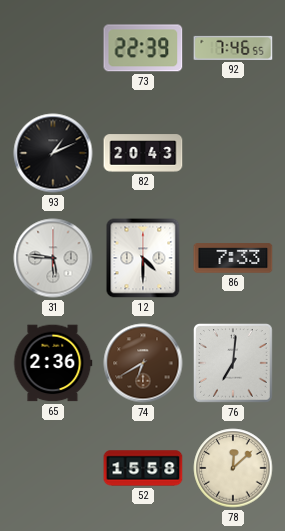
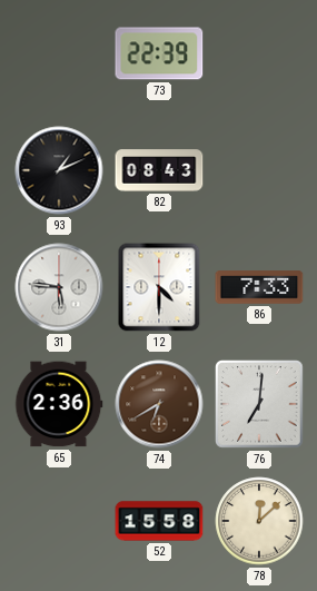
92: 7:46 -> none
82: 20:43 -> 08:43
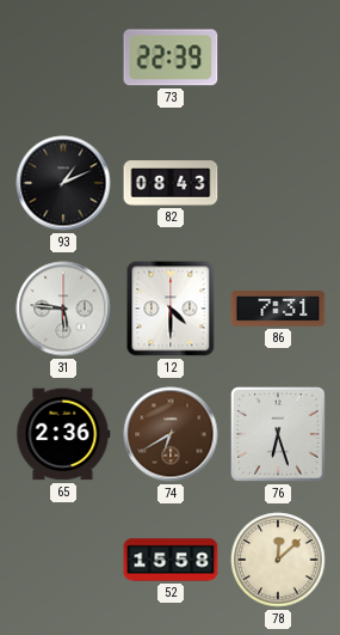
86: 7:33 -> 7:31
76: 7:01 -> 6:27
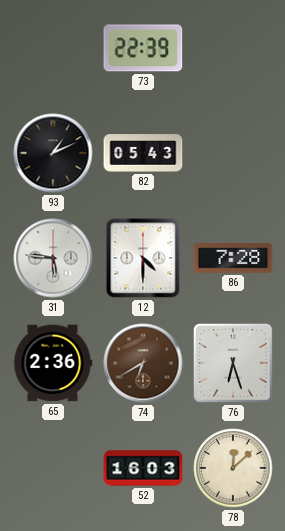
82: 08:43 -> 05:43
86: 7:31 -> 7:28
52: 15:58 -> 16:03
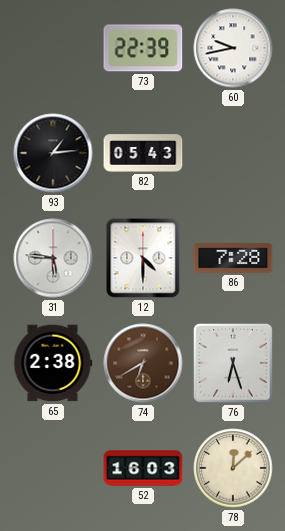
60: none -> 9:43
93: 1:11 -> 1:14
65: 2:36 -> 2:38
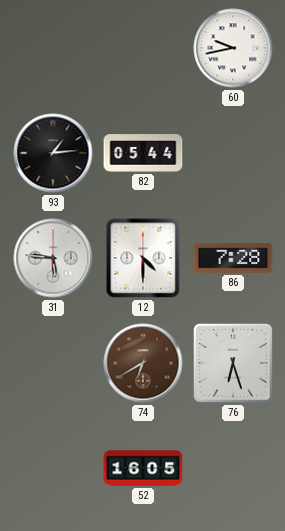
73: 22:39 -> none
82: 05:43 -> 05:44
65: 2:38 -> none
52: 16:03 -> 16:05
78: 12:08 -> none
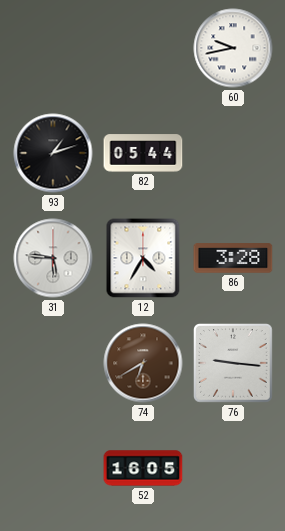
93: 1:14 -> 1:12
12: 4:30 -> 4:35
86: 7:28 -> 3:28
76: 6:27 -> 9:16
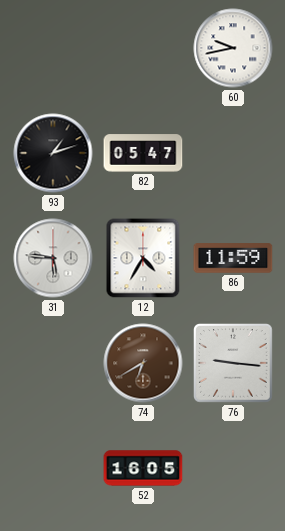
82: 05:44 -> 05:47
86: 3:28 -> 11:59
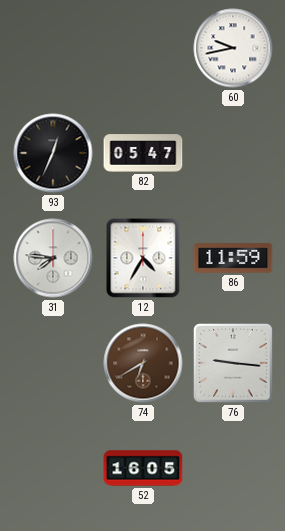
93: 1:12 -> 12:34
31: 5:46 -> 7:46
